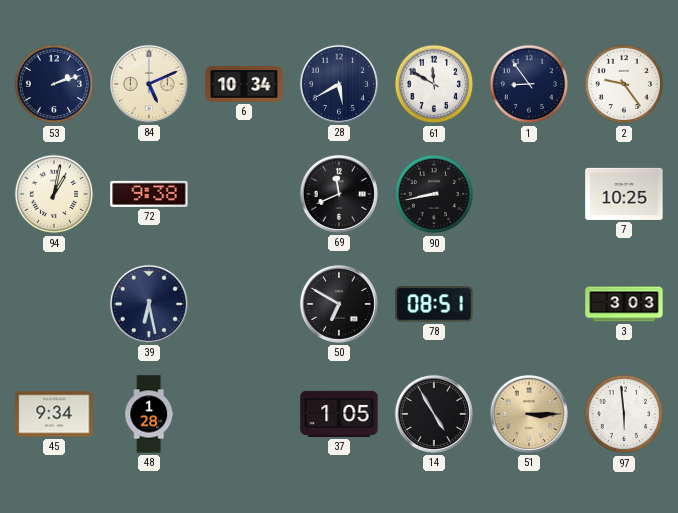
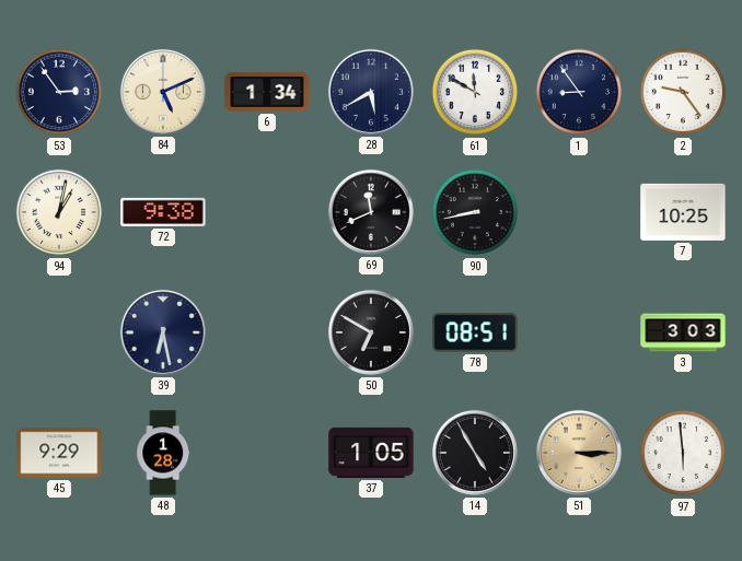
53: 2:12 -> 2:54
6: 10:34 -> 1:34
45: 9:34 -> 9:29
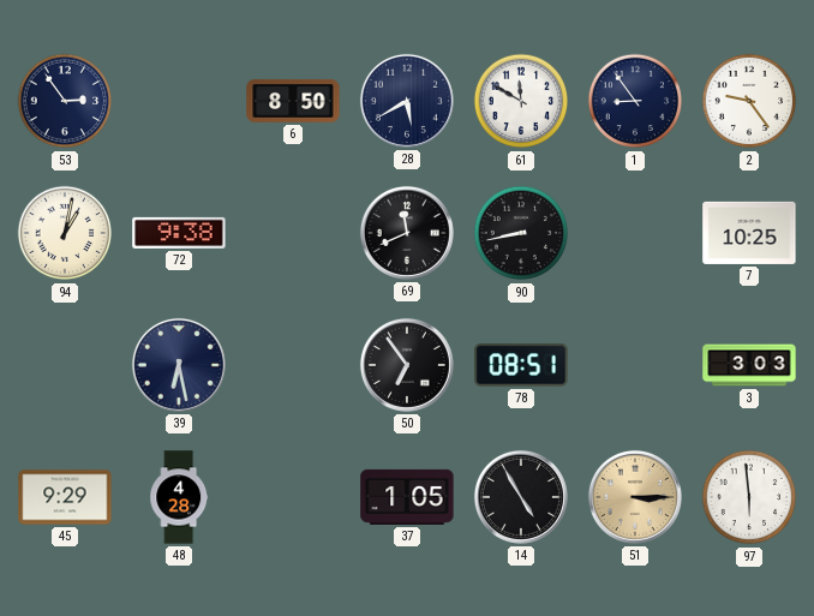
84: 5:11 -> none
6: 1:34 -> 8:50
50: 6:50 -> 6:54
48: 1:28 -> 4:28
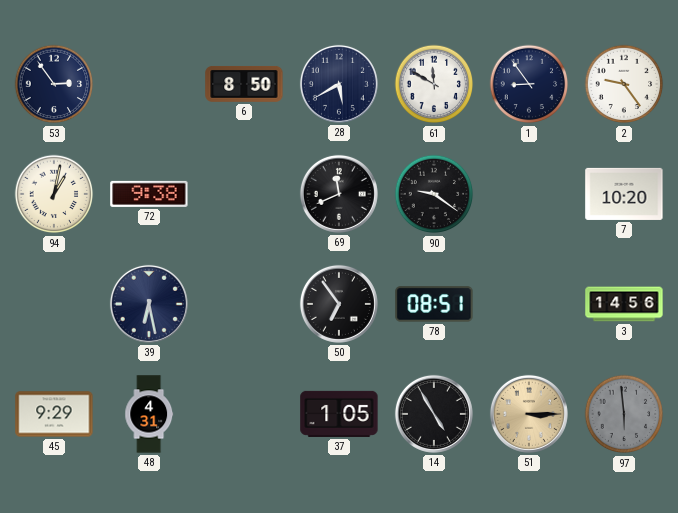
90: 8:43 -> 9:21
7: 10:25 -> 10:20
3: 3:03 -> 14:56
48: 4:28 -> 4:31
97 dial: white -> grey
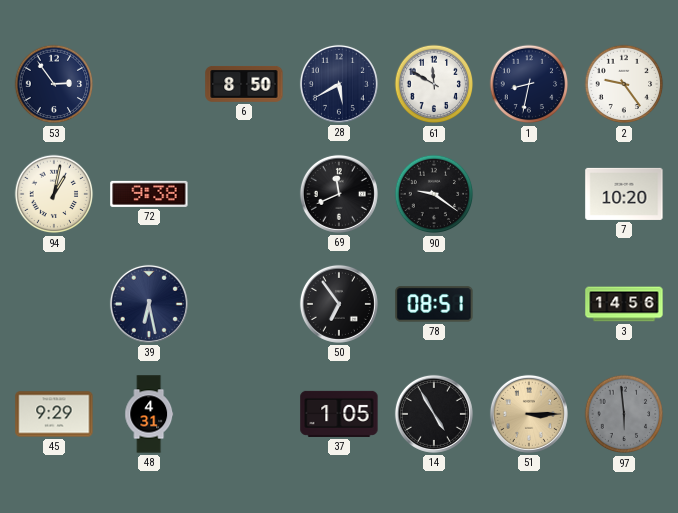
1: 8:54 -> 8:32
